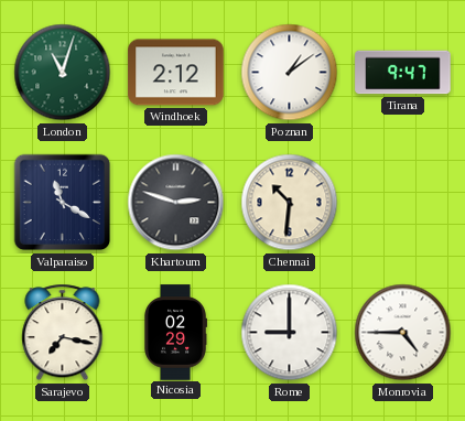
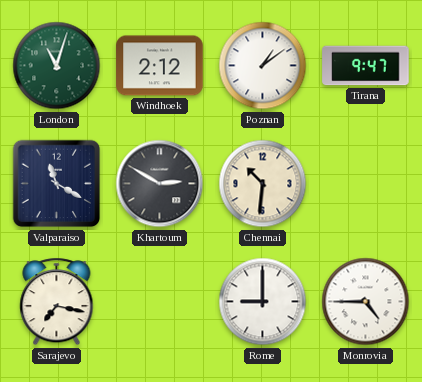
Khartoum: 2:48 -> 2:50
Nicosia: 02:29 -> none
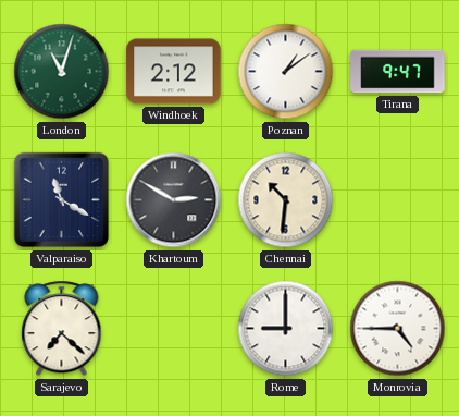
Sarajevo: 7:17 -> 7:22
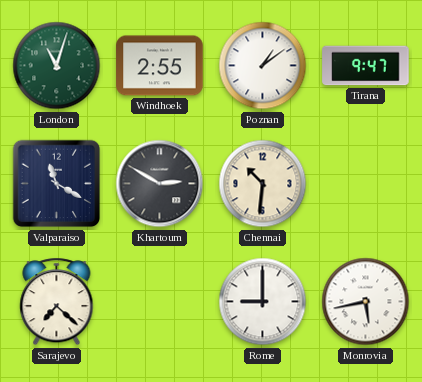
Windhoek: 2:12 -> 2:55
Monrovia: 4:45 -> 5:43
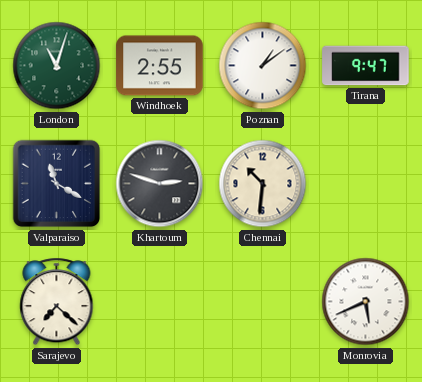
Khartoum: 2:50 -> 2:48
Rome: 9:00 -> none
Monrovia: 5:43 -> 5:41
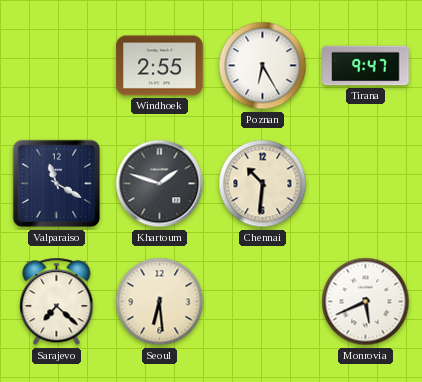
London: 11:03 -> none
Poznan: 1:09 -> 6:25
Khartoum: 2:48 -> 1:48
Seoul: none -> 6:29
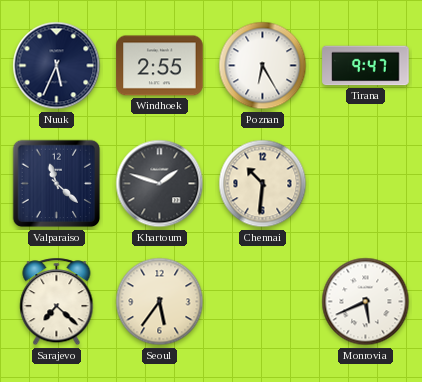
Nuuk: none -> 5:34
Valparaiso: 11:20 -> 11:22
Seoul: 6:29 -> 5:36
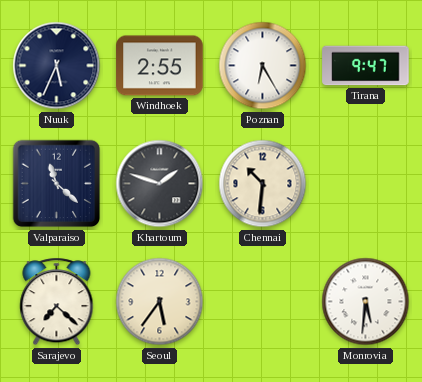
Monrovia: 5:41 -> 5:31
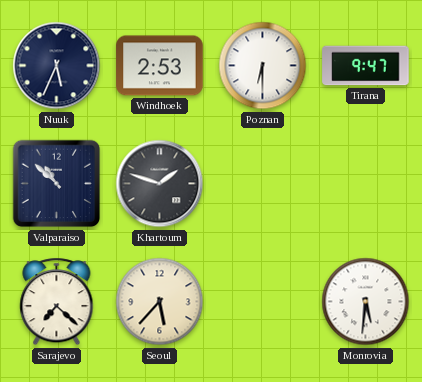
Windhoek: 2:55 -> 2:53
Poznan: 6:25 -> 6:30
Valparaiso: 11:22 -> 10:52
Chennai: 10:31 -> none
Seoul: 5:36 -> 5:37
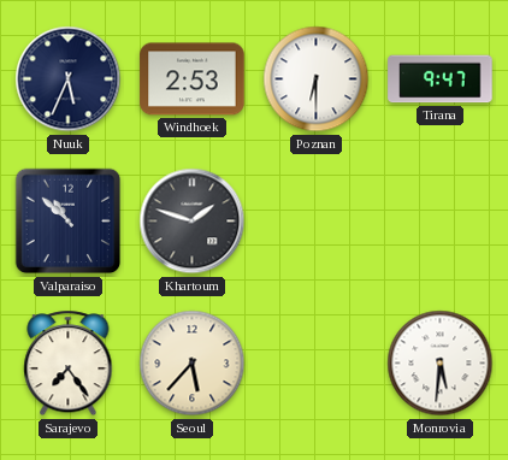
Sarajevo: 7:22 -> 7:24
